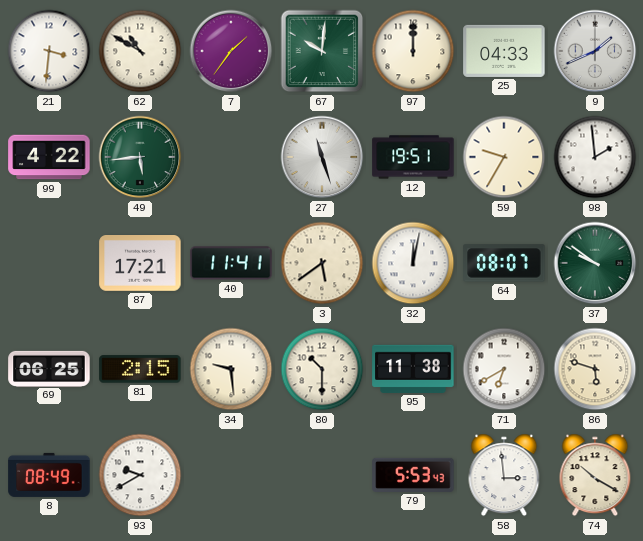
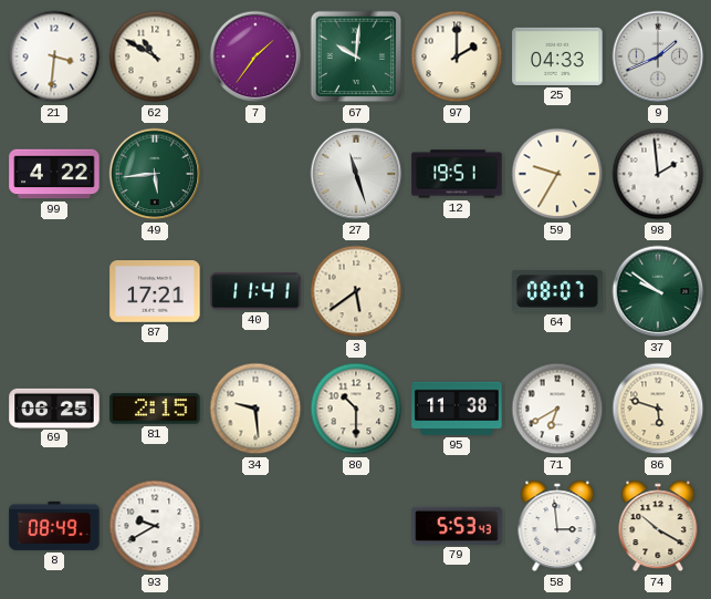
97: 12:00 -> 2:00
32: 12:02 -> none
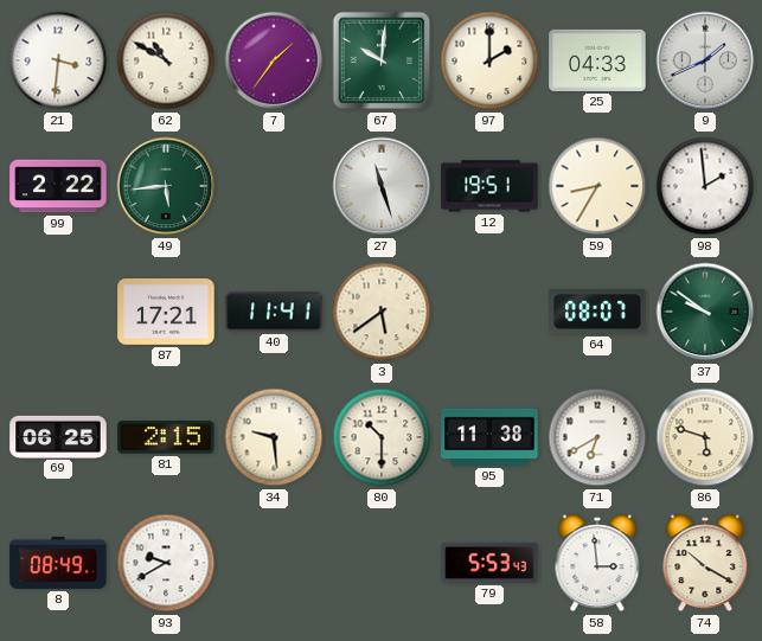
99: 4:22 -> 2:22
59: 9:35 -> 8:35
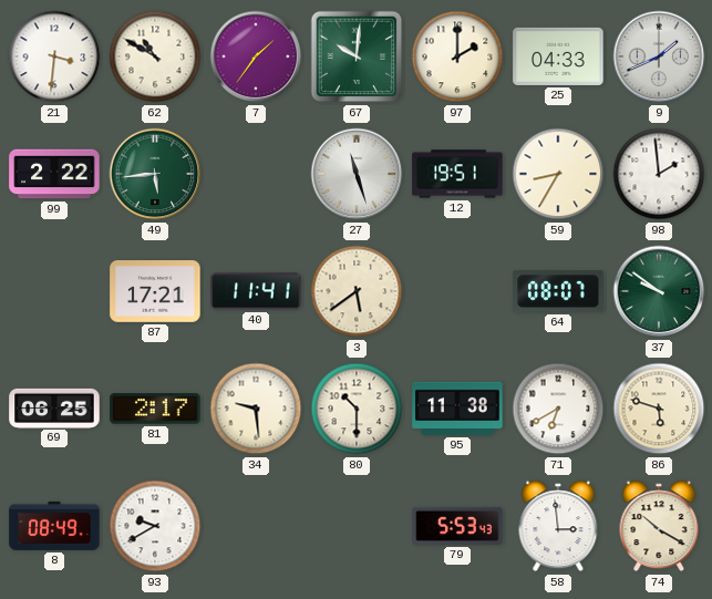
81: 2:15 -> 2:17
